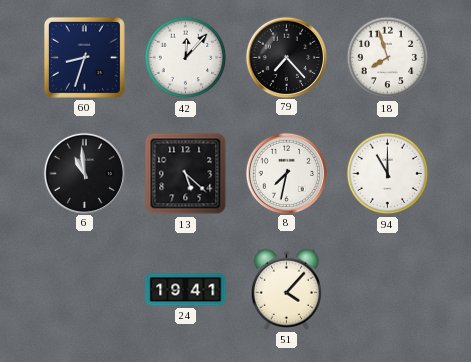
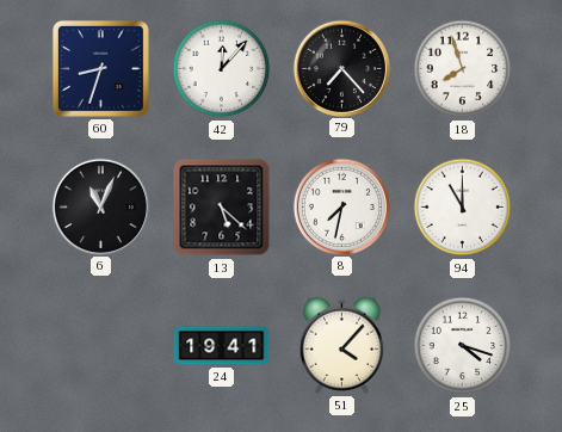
6: 10:59 -> 11:04
25: none -> 4:18
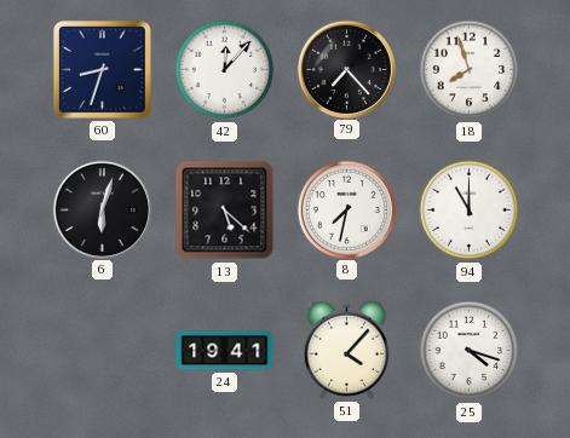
6: 11:04 -> 6:03
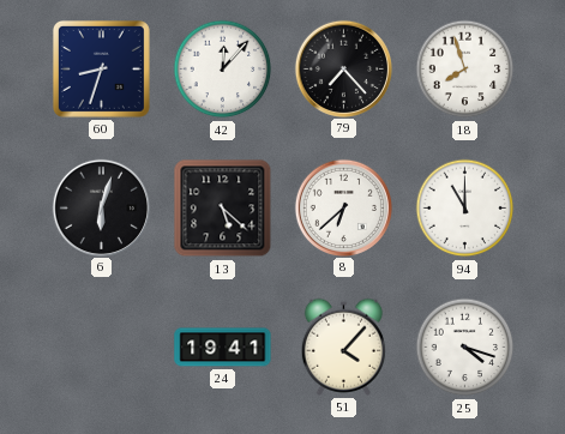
8: 7:32 -> 6:38
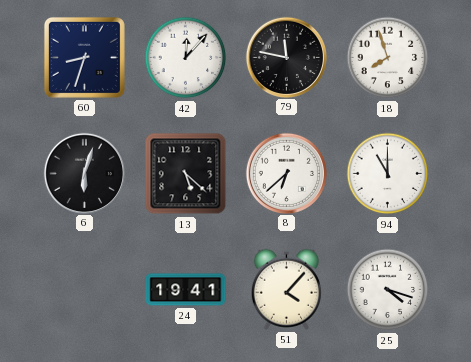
79: 7:23 -> 11:47
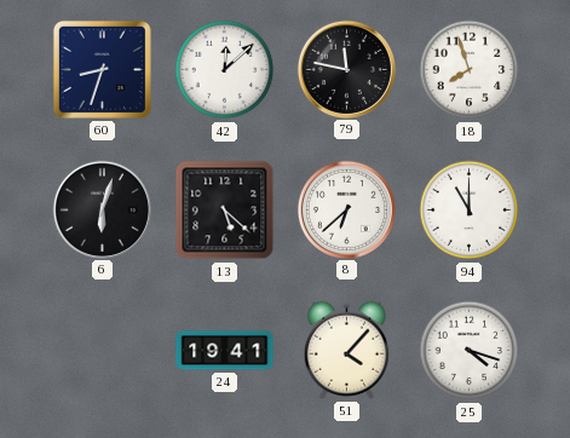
42: 12:07 -> 12:08
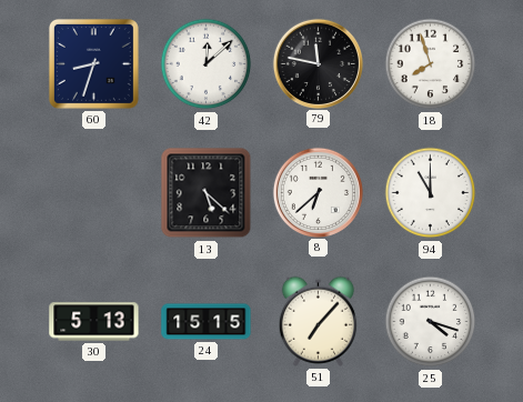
6: 6:03 -> none
30: none -> 5:13
24: 19:41 -> 15:15
51: 4:07 -> 7:07
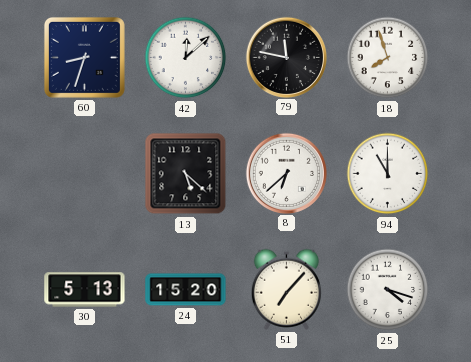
24: 15:15 -> 15:20
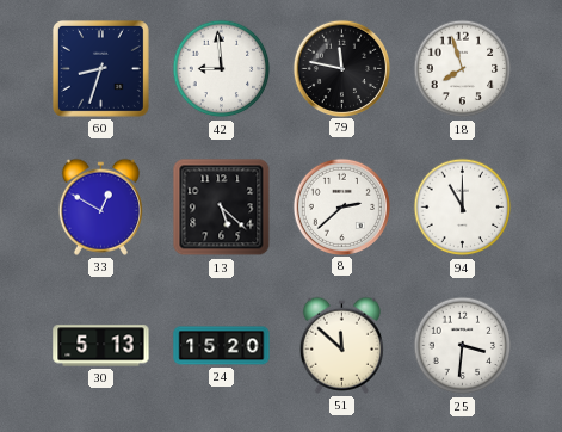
42: 12:08 -> 8:59
33: none -> 12:50
8: 6:38 -> 2:38
51: 7:07 -> 11:52
25: 4:18 -> 3:31
